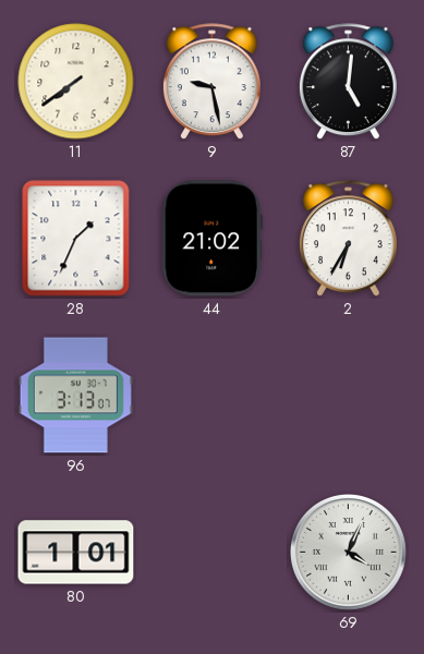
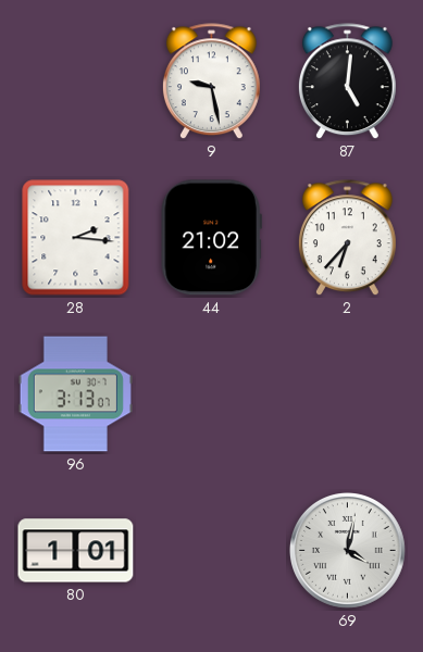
11: 7:39 -> none
28: 1:34 -> 2:16
2: 6:35 -> 6:37
69: 4:04 -> 4:02
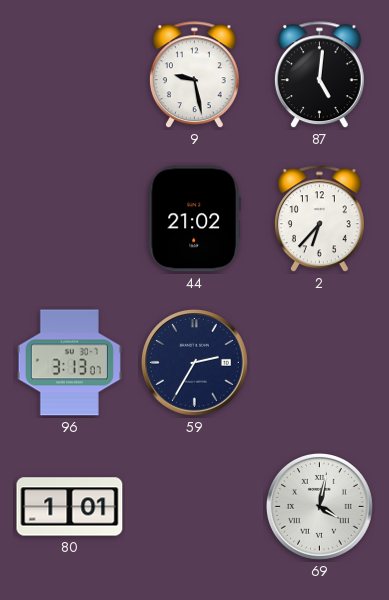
28: 2:16 -> none
59: none -> 2:35
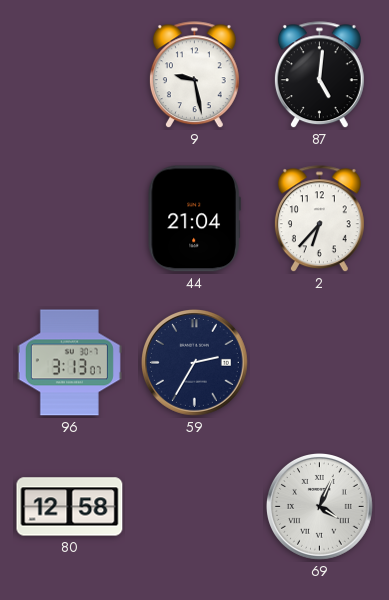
44: 21:02 -> 21:04
80: 1:01 -> 12:58
69: 4:02 -> 4:04
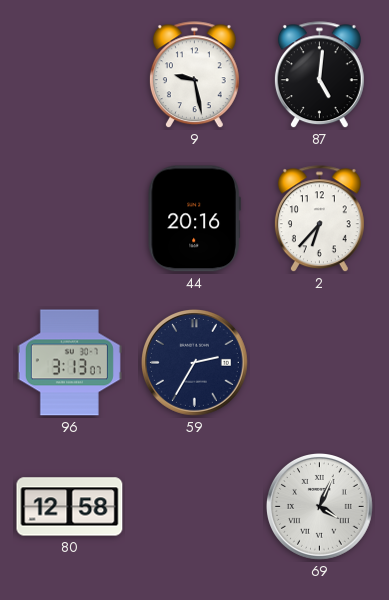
44: 21:04 -> 20:16
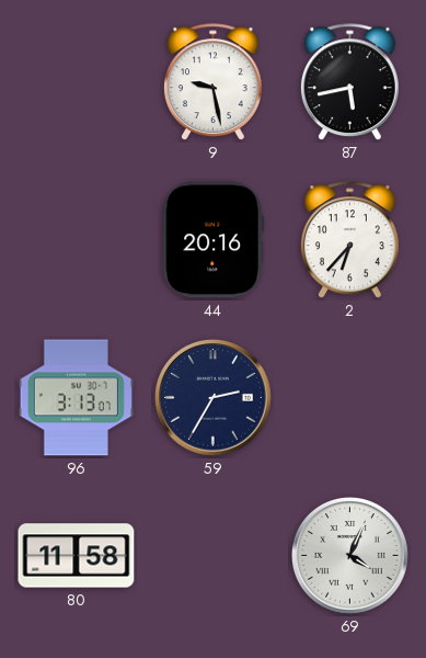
87: 5:01 -> 5:43
80: 12:58 -> 11:58
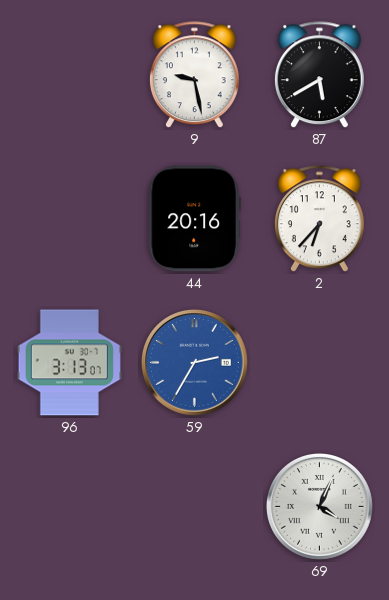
87: 5:43 -> 5:40
59 dial: navy -> blue
80: 11:58 -> none
